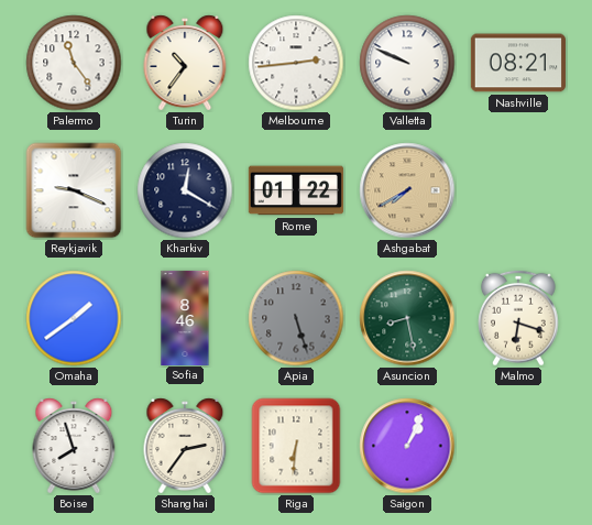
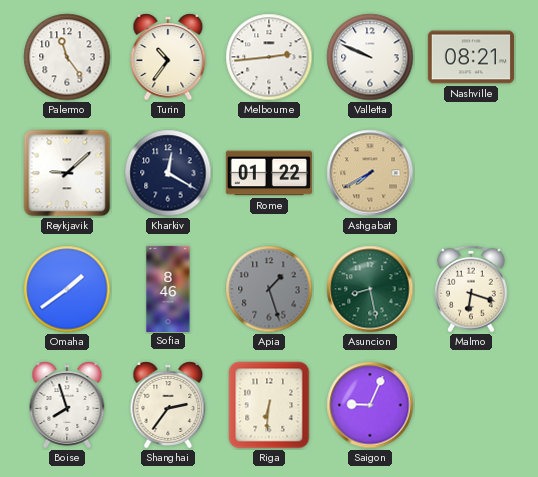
Reykjavik: 9:19 -> 9:08
Apia: 5:27 -> 1:27
Saigon: 1:04 -> 9:04
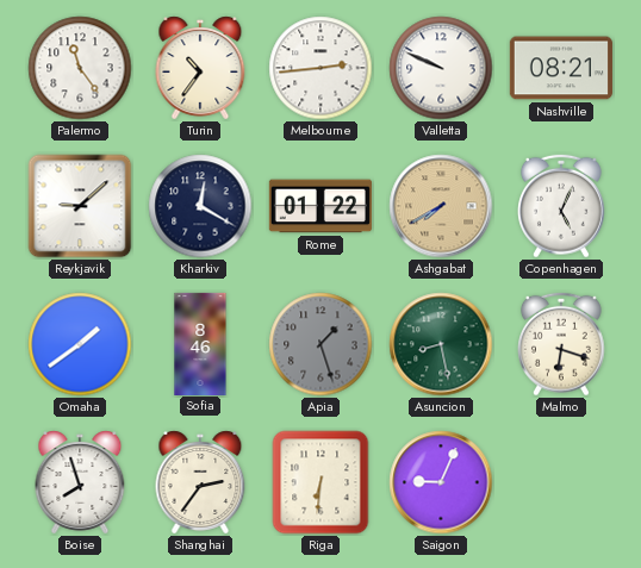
Copenhagen: none -> 5:04
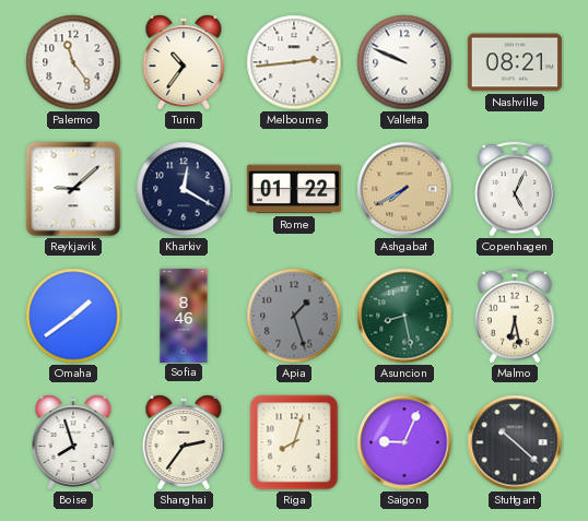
Malmo: 6:18 -> 6:28
Riga: 6:31 -> 8:03
Stuttgart: none -> 10:22
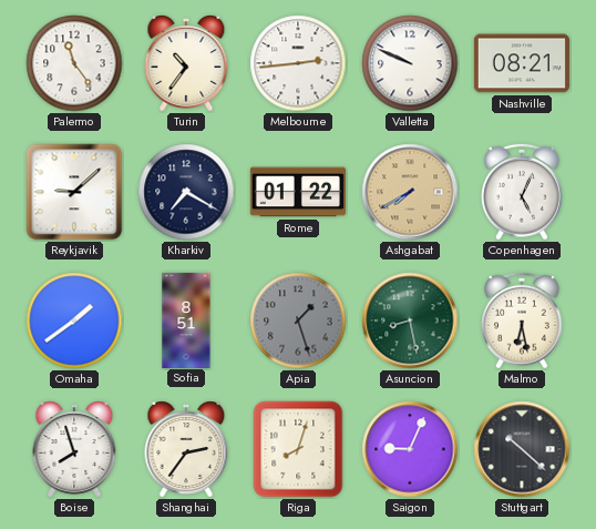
Kharkiv: 12:20 -> 7:20
Sofia: 8:46 -> 8:51
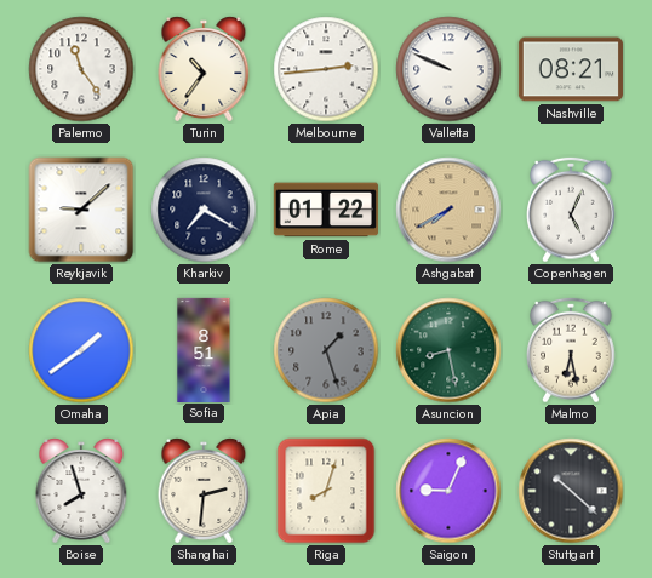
Shanghai: 2:36 -> 2:31
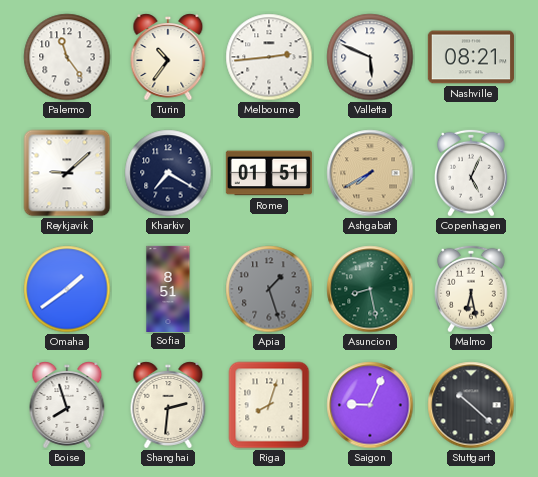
Valletta: 9:49 -> 5:49
Rome: 01:22 -> 01:51
